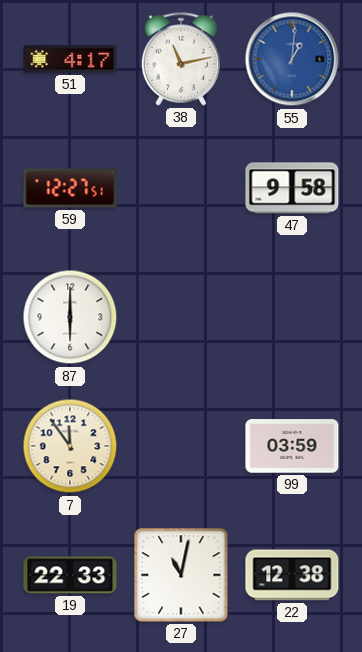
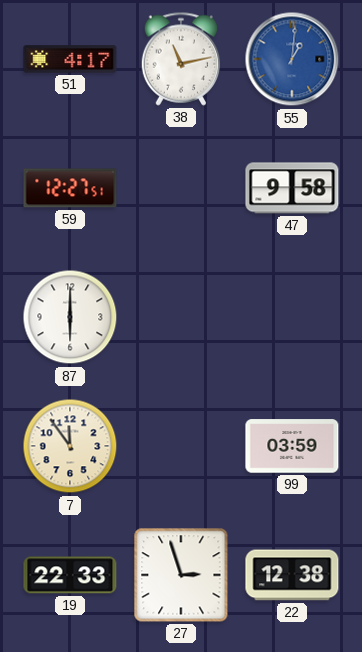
27: 11:02 -> 2:57
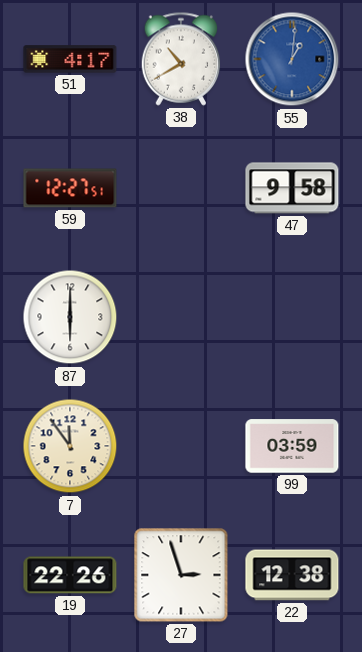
38: 11:13 -> 10:40
19: 22:33 -> 22:26
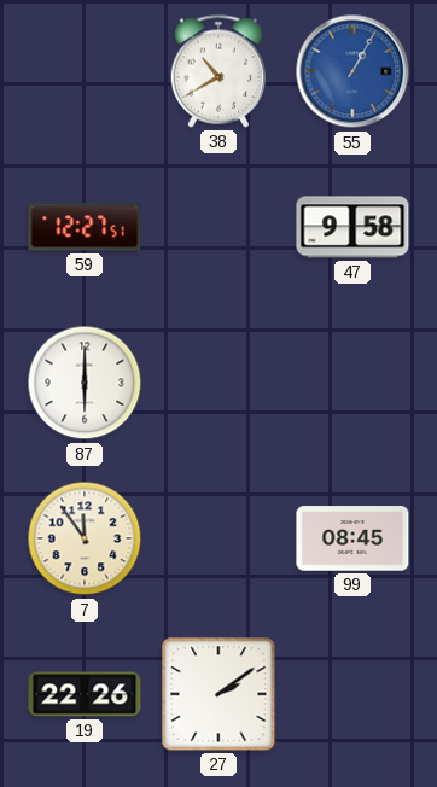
51: 4:17 -> none
55: 1:01 -> 1:05
99: 03:59 -> 08:45
27: 2:57 -> 2:09
22: 12:38 -> none
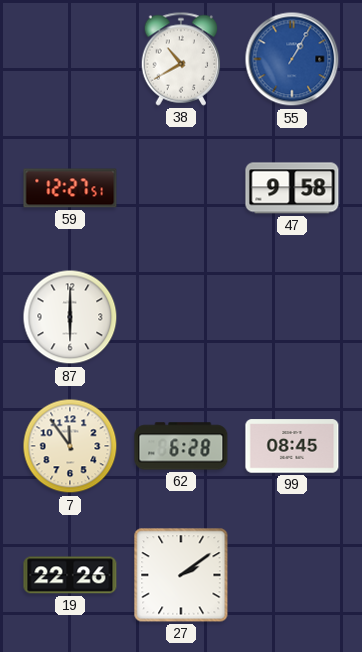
62: none -> 6:28
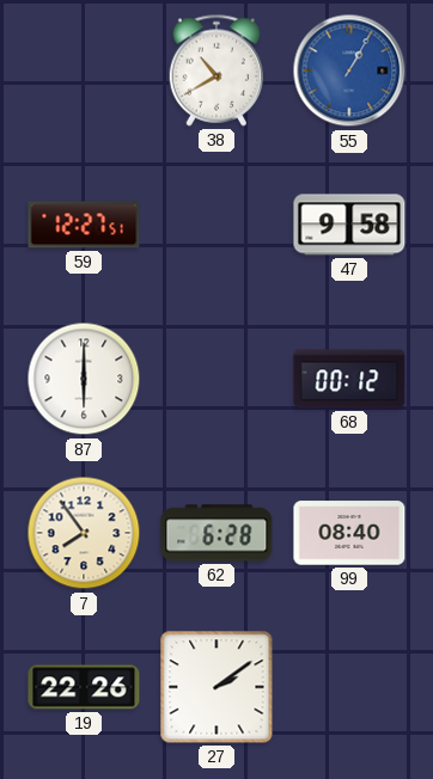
68: none -> 00:12
7: 11:54 -> 7:54
99: 08:45 -> 08:40
